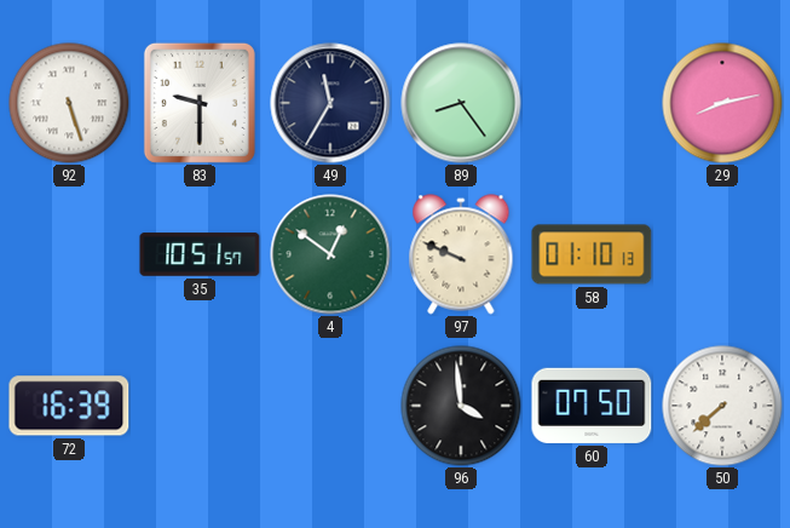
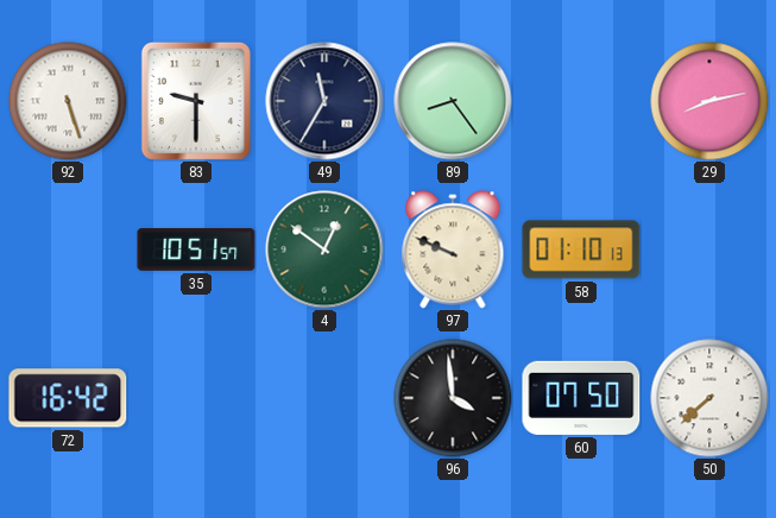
72: 16:39 -> 16:42
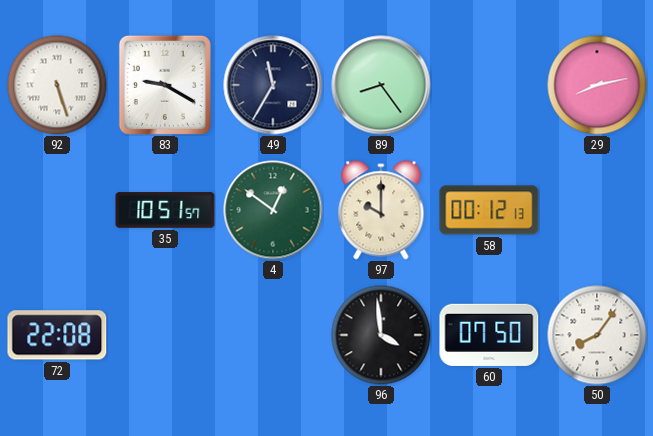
83: 9:30 -> 9:20
97: 9:49 -> 10:00
58: 01:10 -> 00:12
72: 16:42 -> 22:08
50: 7:38 -> 8:06
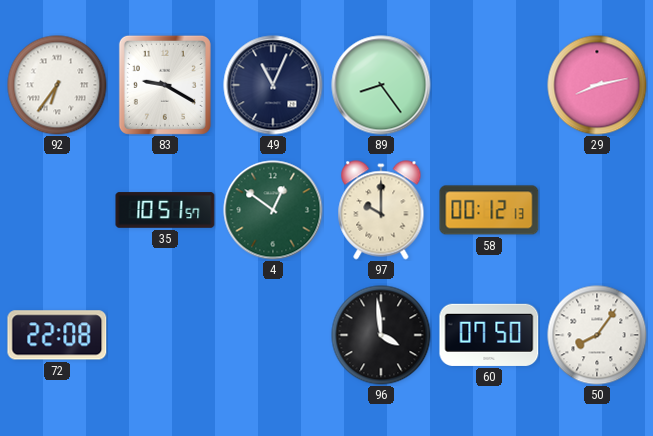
92: 5:27 -> 6:36
49: 11:35 -> 11:04
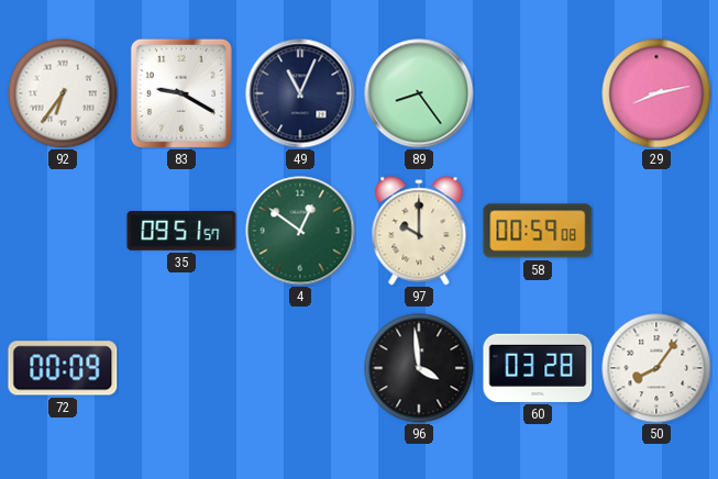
35: 10:51 -> 09:51
58: 00:12 -> 00:59
72: 22:08 -> 00:09
60: 07:50 -> 03:28
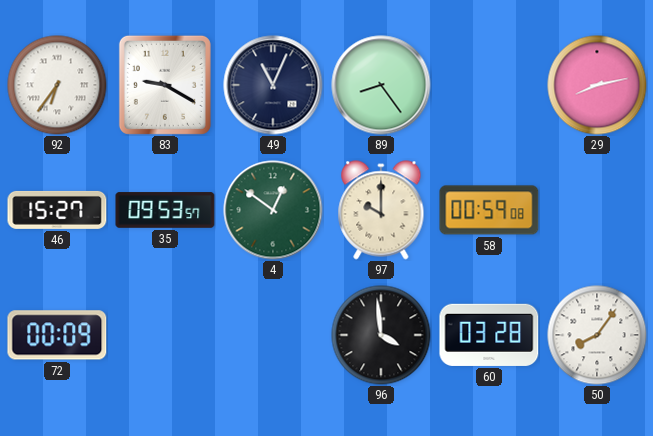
46: none -> 15:27
35: 09:51 -> 09:53
